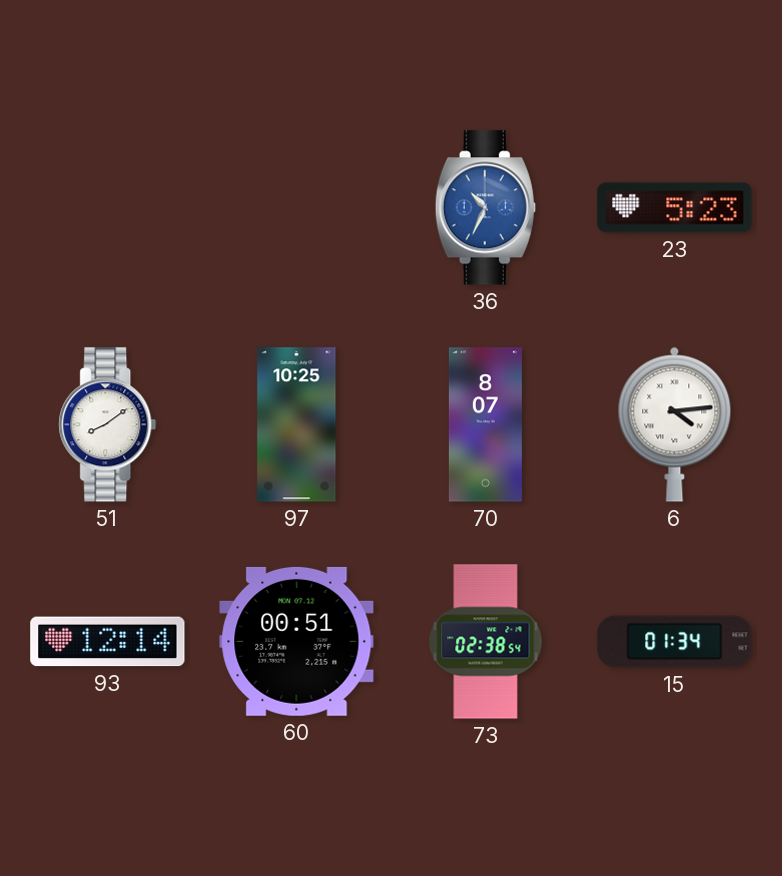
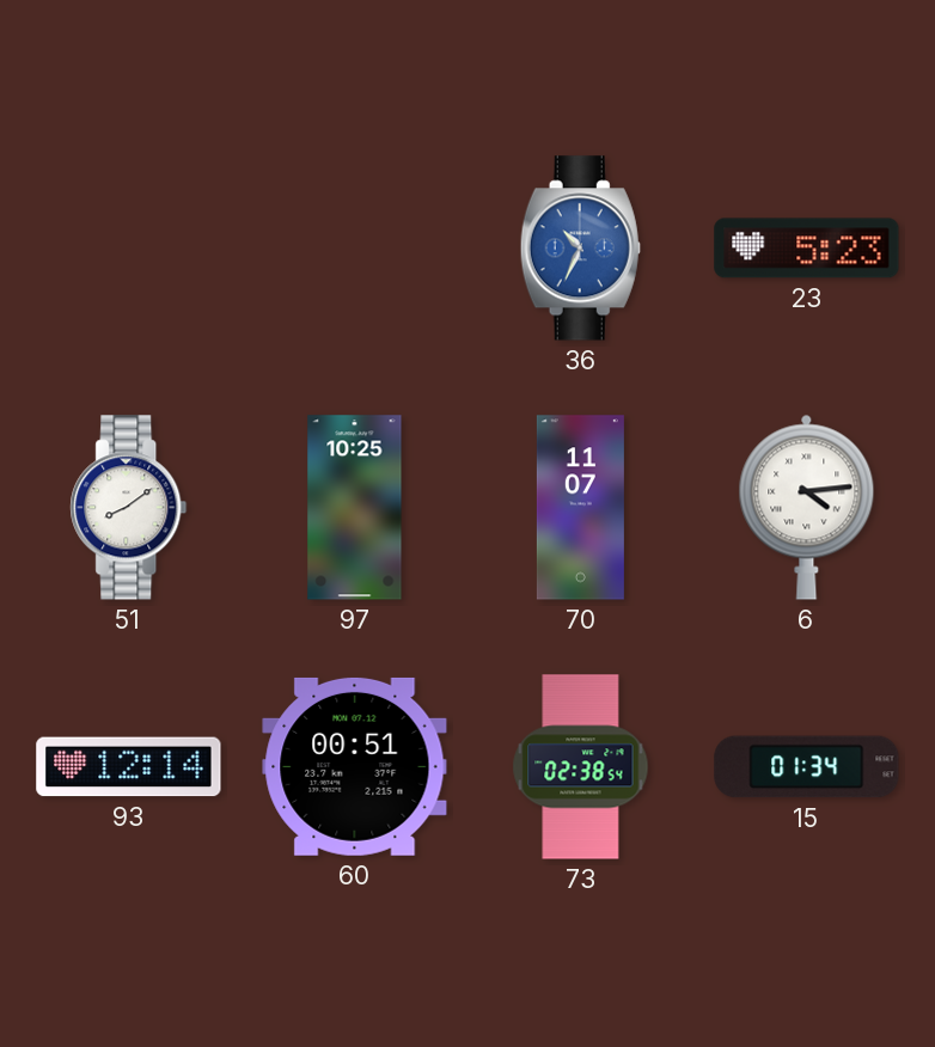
70: 8:07 -> 11:07
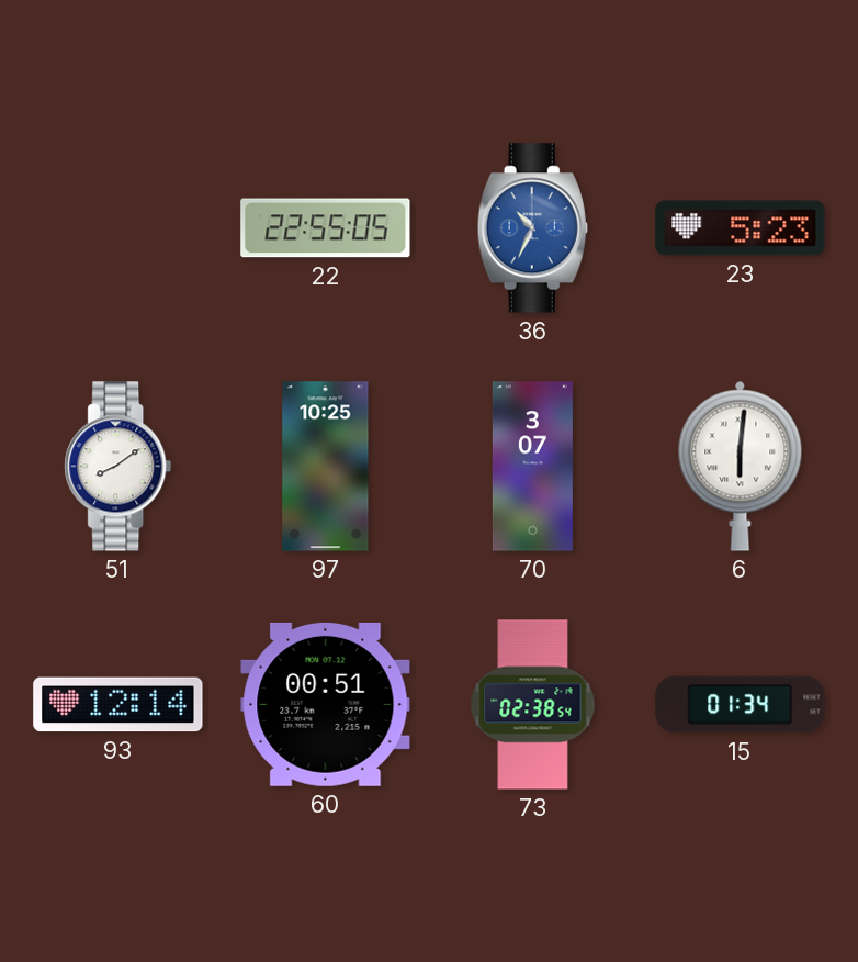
22: none -> 22:55
70: 11:07 -> 3:07
6: 4:14 -> 6:01
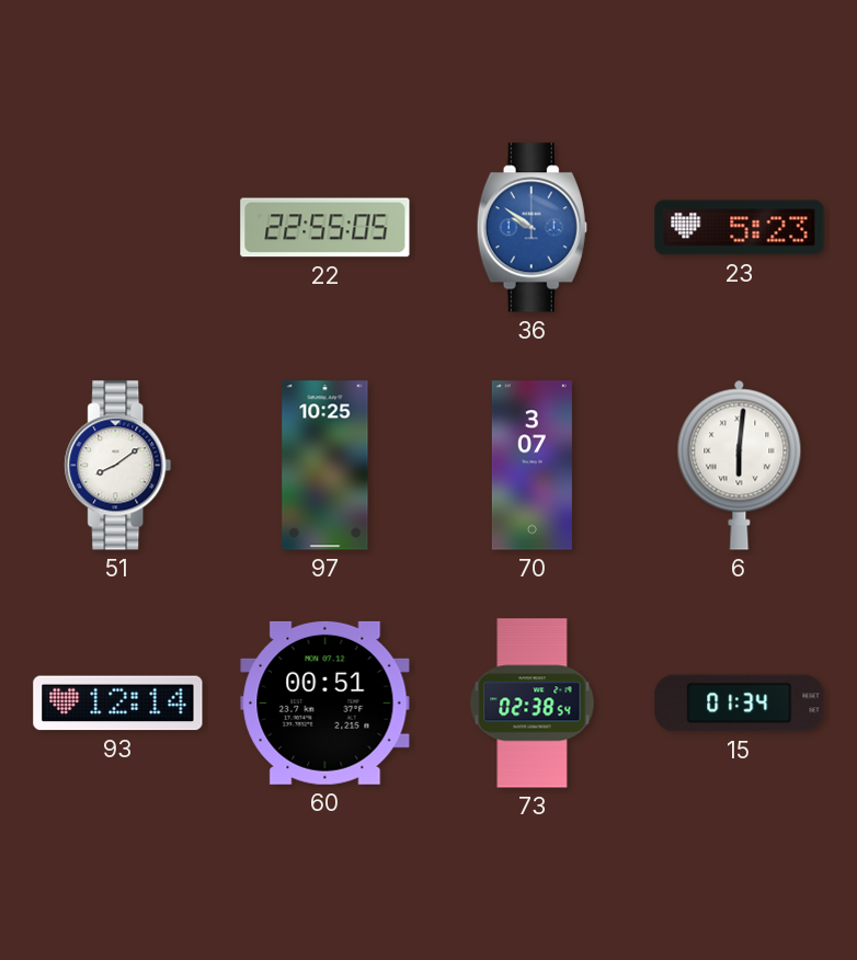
36: 10:34 -> 9:51
